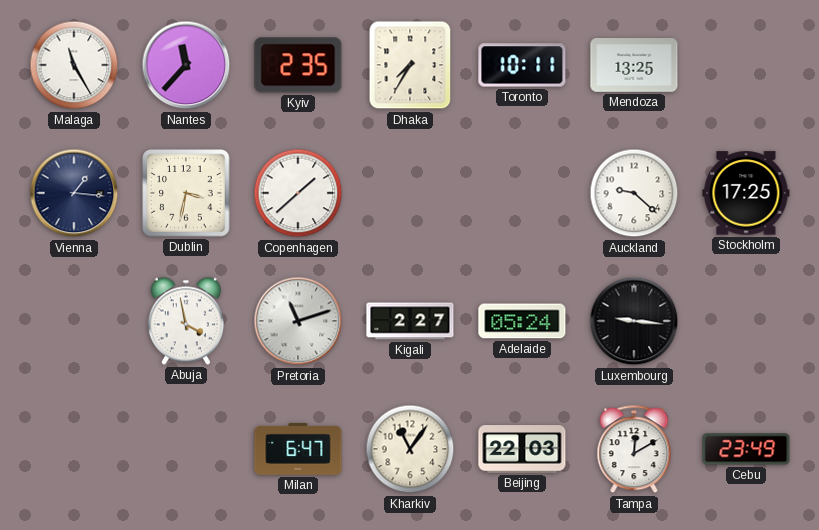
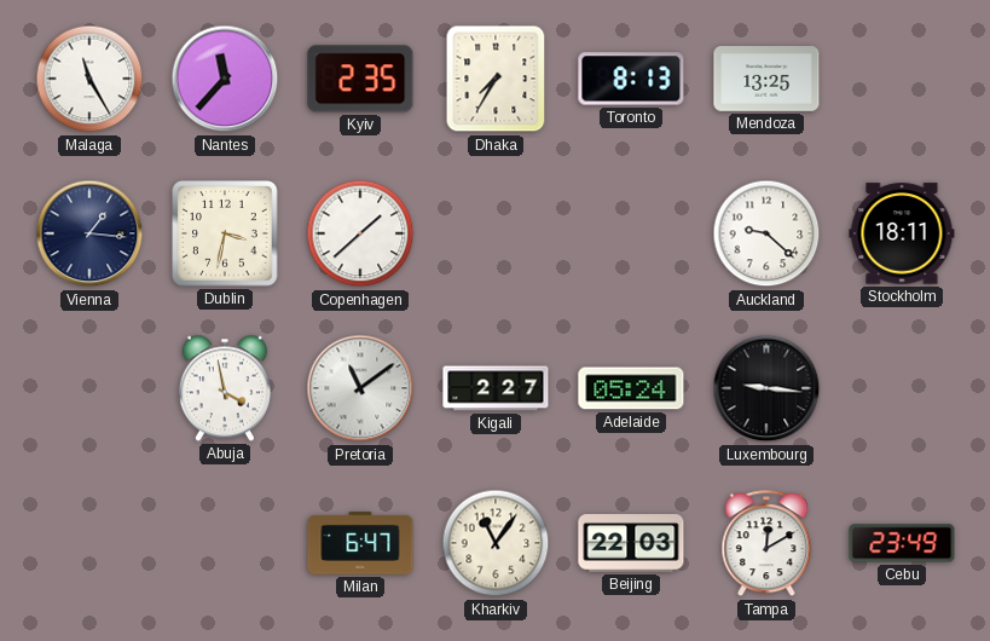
Toronto: 10:11 -> 8:13
Stockholm: 17:25 -> 18:11
Pretoria: 11:12 -> 11:09
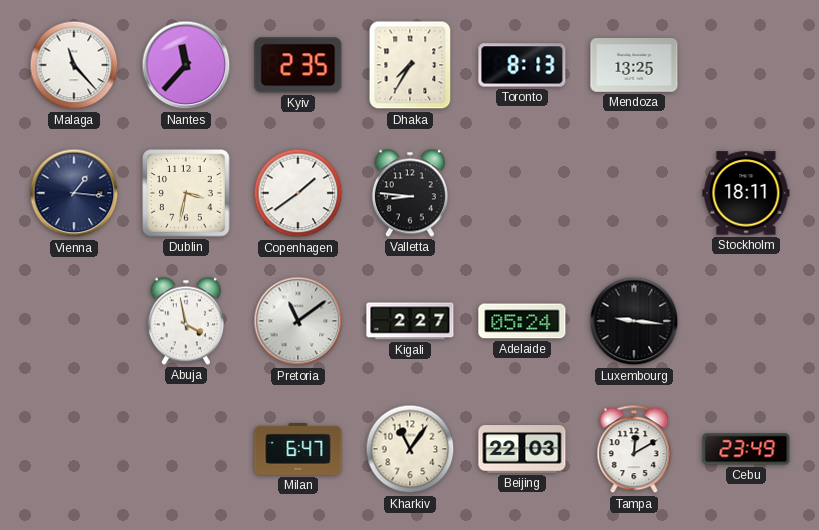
Malaga: 11:25 -> 11:23
Copenhagen: 1:38 -> 1:39
Valletta: none -> 8:46
Auckland: 9:22 -> none
